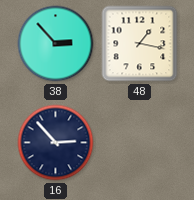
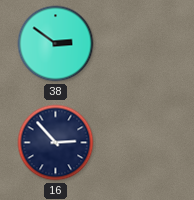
38: 2:53 -> 2:51
48: 1:17 -> none
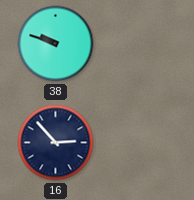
38: 2:51 -> 9:48
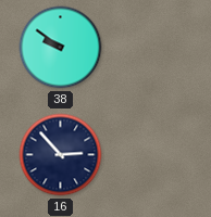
38: 9:48 -> 9:51
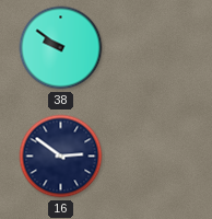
16: 2:53 -> 2:51
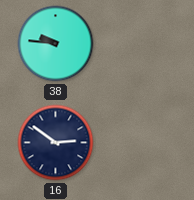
38: 9:51 -> 9:46
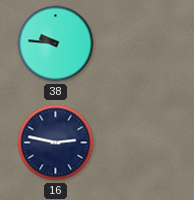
16: 2:51 -> 2:47
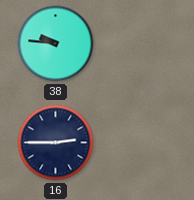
16: 2:47 -> 2:45
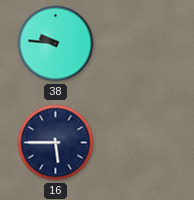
16: 2:45 -> 5:45
